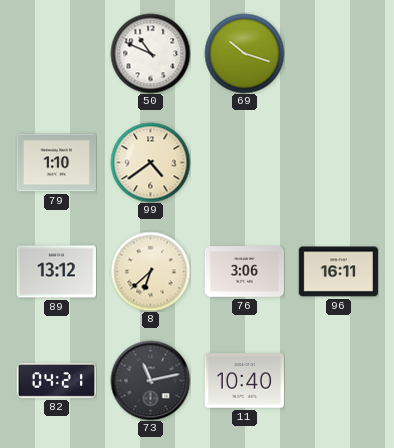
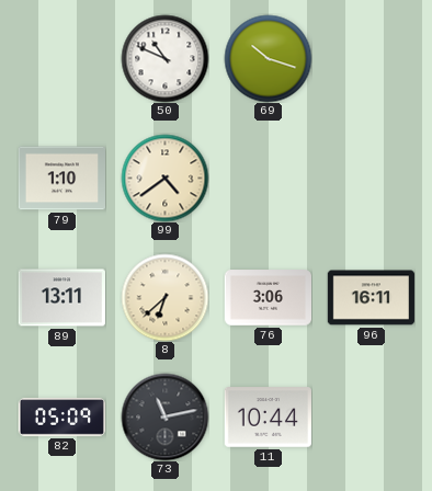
89: 13:12 -> 13:11
82: 04:21 -> 05:09
11: 10:40 -> 10:44
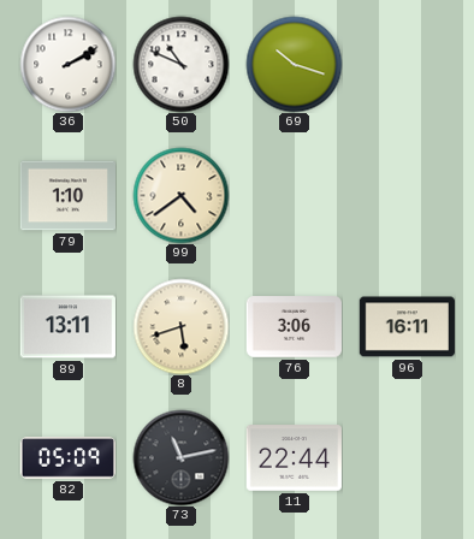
36: none -> 2:10
8: 6:38 -> 5:42
11: 10:44 -> 22:44
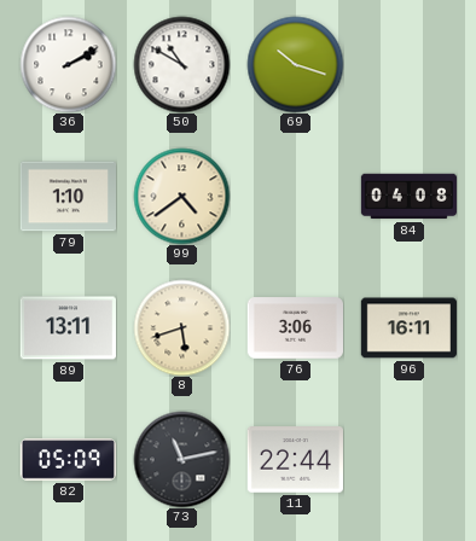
50: 10:49 -> 10:50
84: none -> 04:08
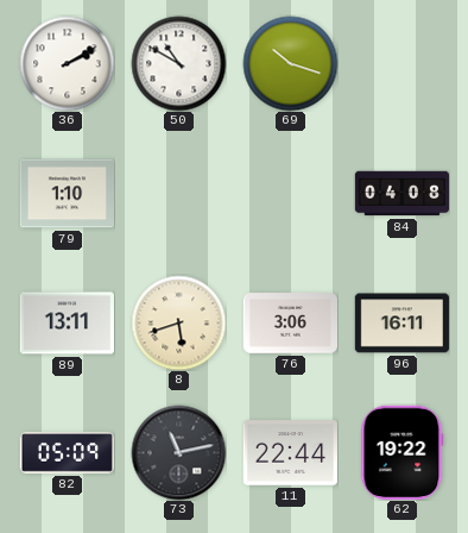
99: 4:39 -> none
62: none -> 19:22
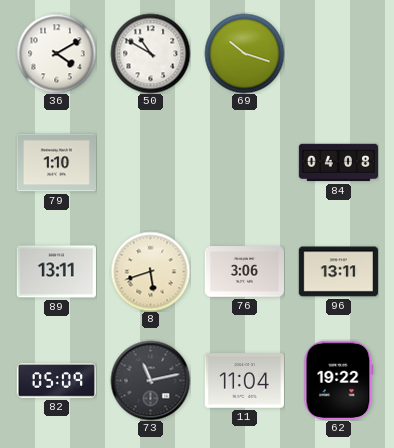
36: 2:10 -> 4:10
96: 16:11 -> 13:11
11: 22:44 -> 11:04
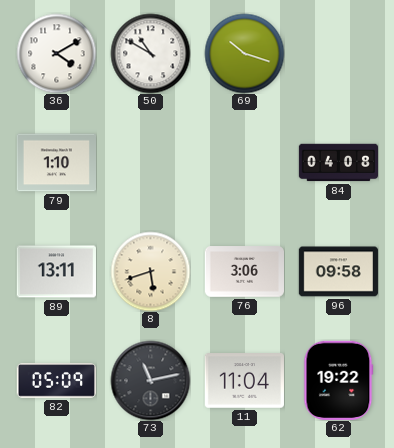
96: 13:11 -> 09:58
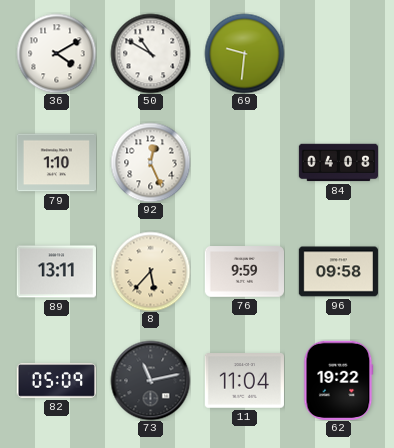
69: 10:18 -> 9:31
92: none -> 12:26
8: 5:42 -> 5:37
76: 3:06 -> 9:59
